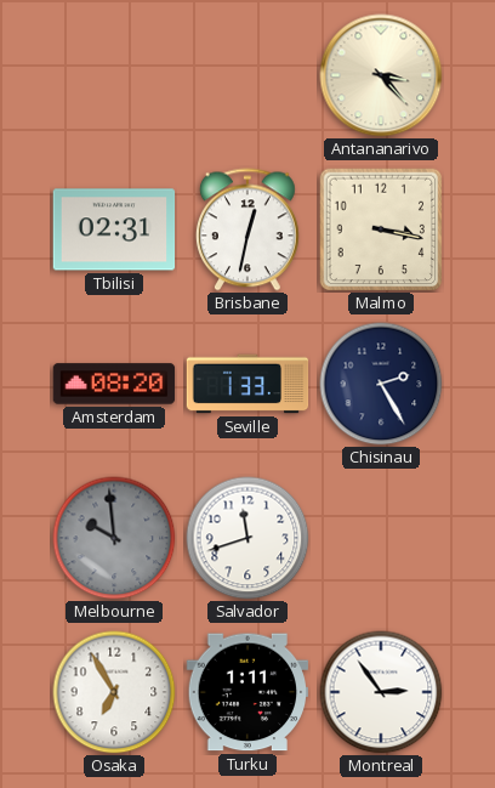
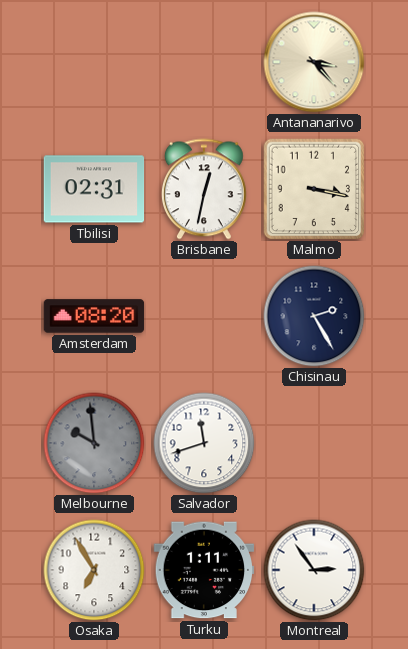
Seville: 1:33 -> none
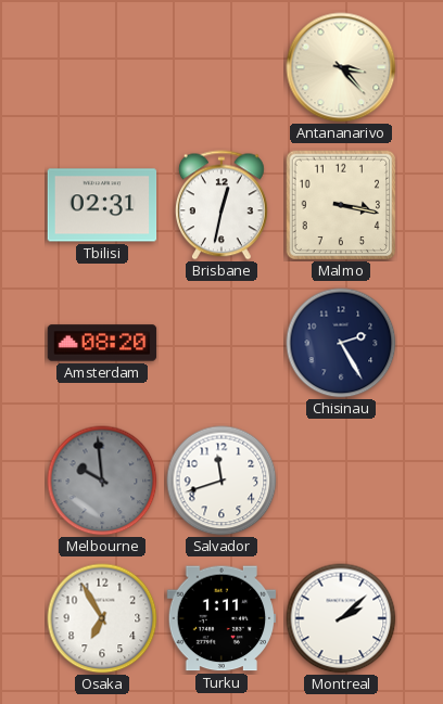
Montreal: 2:54 -> 2:08
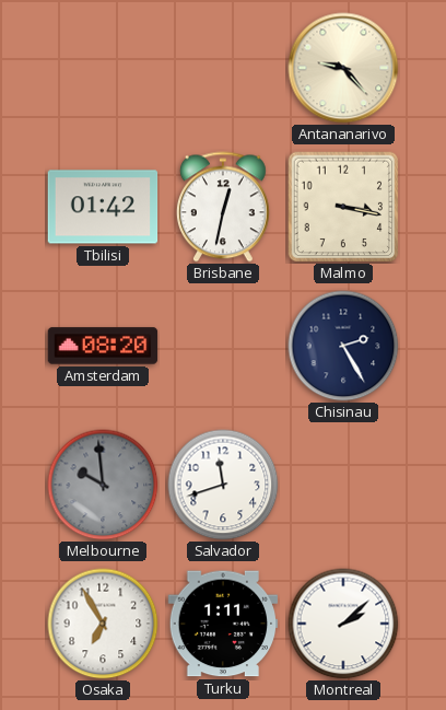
Antananarivo: 3:23 -> 9:23
Tbilisi: 02:31 -> 01:42
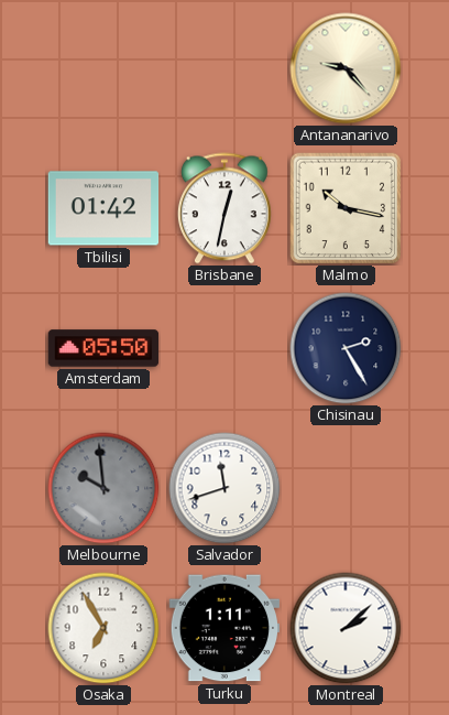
Malmo: 3:17 -> 10:17
Amsterdam: 08:20 -> 05:50
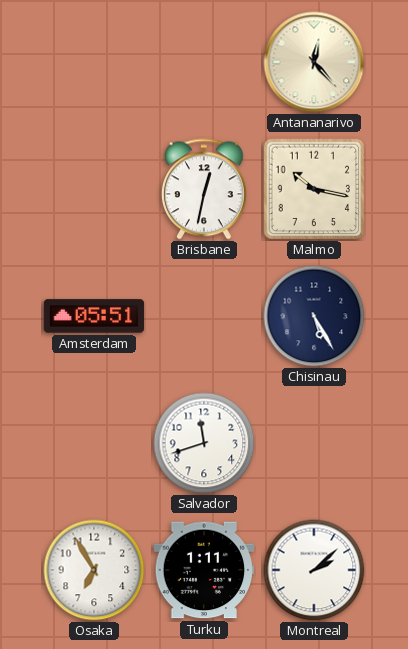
Antananarivo: 9:23 -> 12:23
Tbilisi: 01:42 -> none
Amsterdam: 05:50 -> 05:51
Chisinau: 2:25 -> 5:25
Melbourne: 9:59 -> none
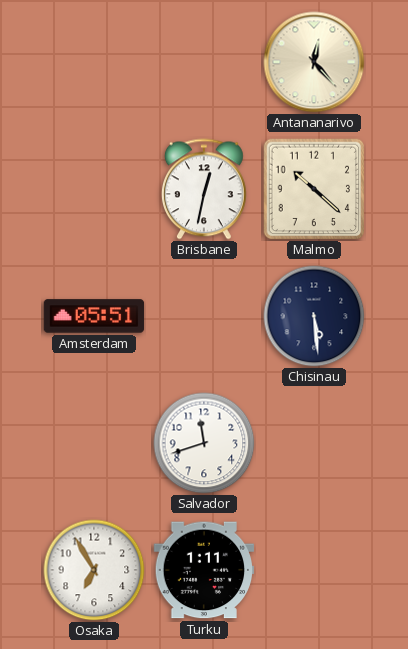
Malmo: 10:17 -> 10:22
Chisinau: 5:25 -> 5:29
Montreal: 2:08 -> none
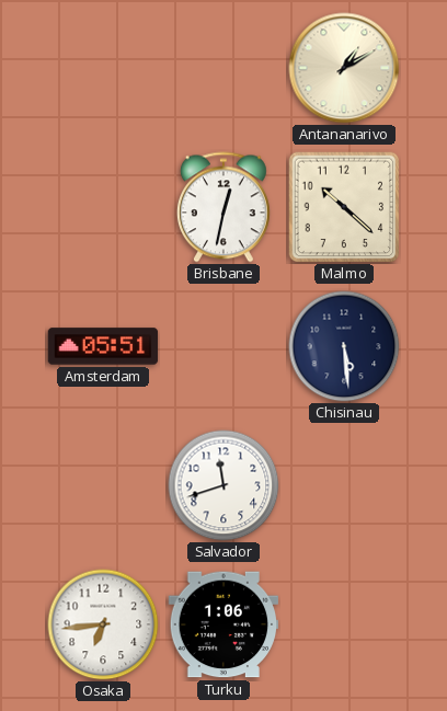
Antananarivo: 12:23 -> 1:10
Osaka: 6:55 -> 6:44
Turku: 1:11 -> 1:06
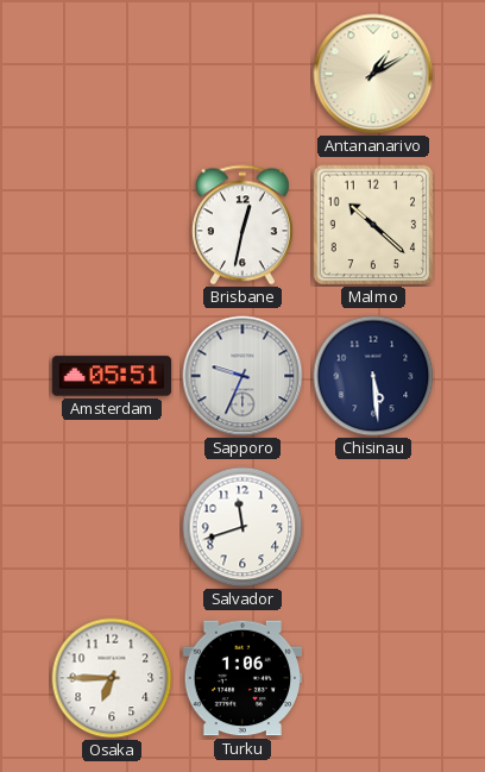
Sapporo: none -> 9:34
Osaka: 6:44 -> 6:45
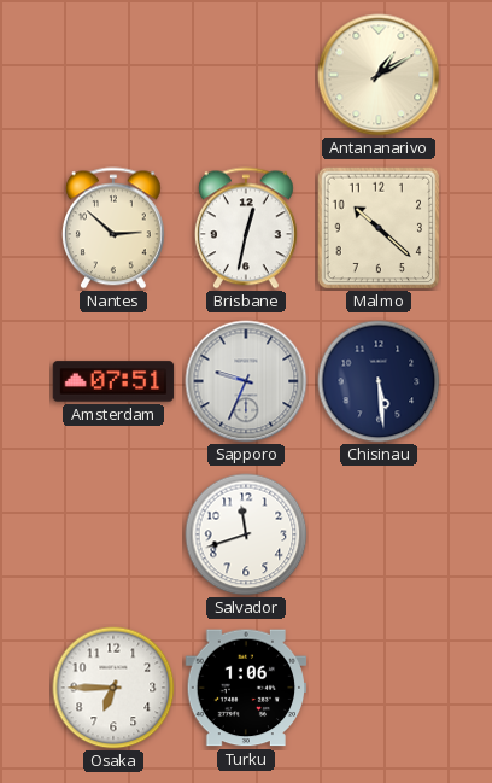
Nantes: none -> 2:52
Amsterdam: 05:51 -> 07:51
